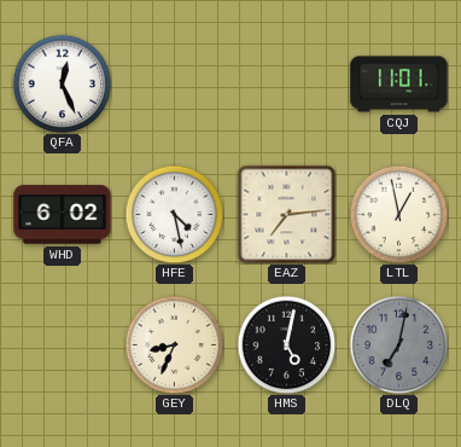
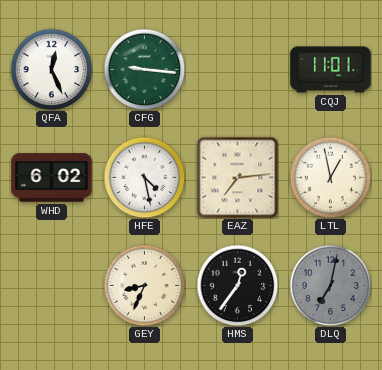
CFG: none -> 9:16
HMS: 5:02 -> 12:36
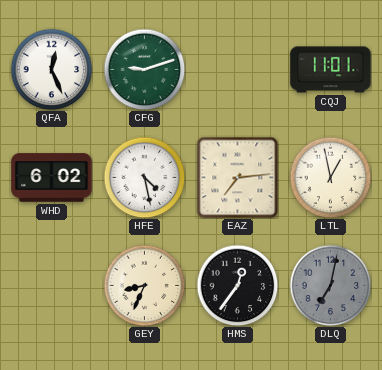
CFG: 9:16 -> 9:12
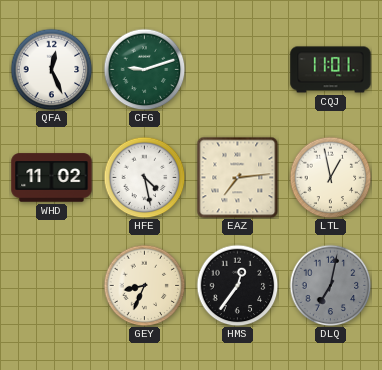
WHD: 6:02 -> 11:02
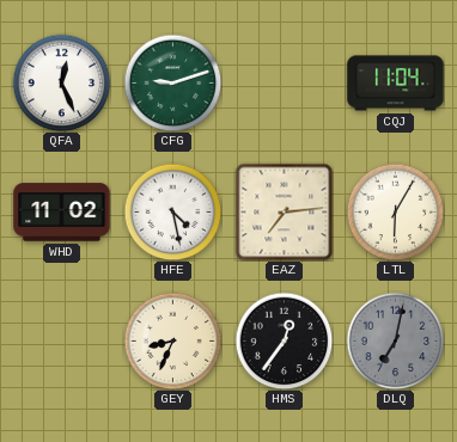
CQJ: 11:01 -> 11:04
LTL: 12:58 -> 6:05
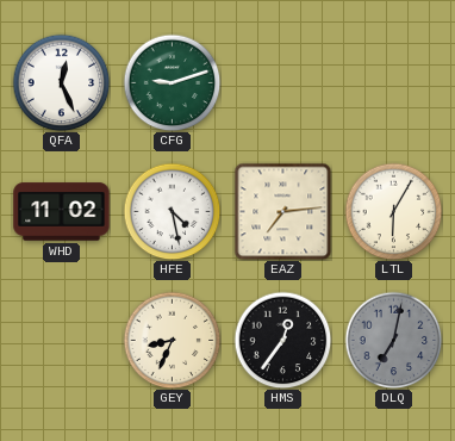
CQJ: 11:04 -> none
